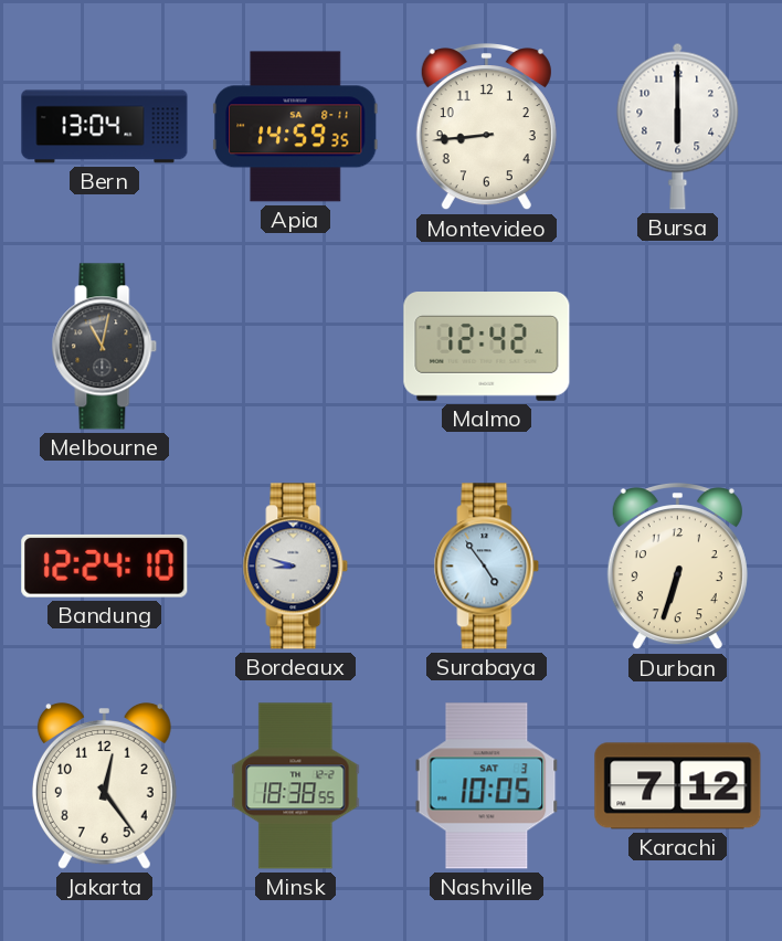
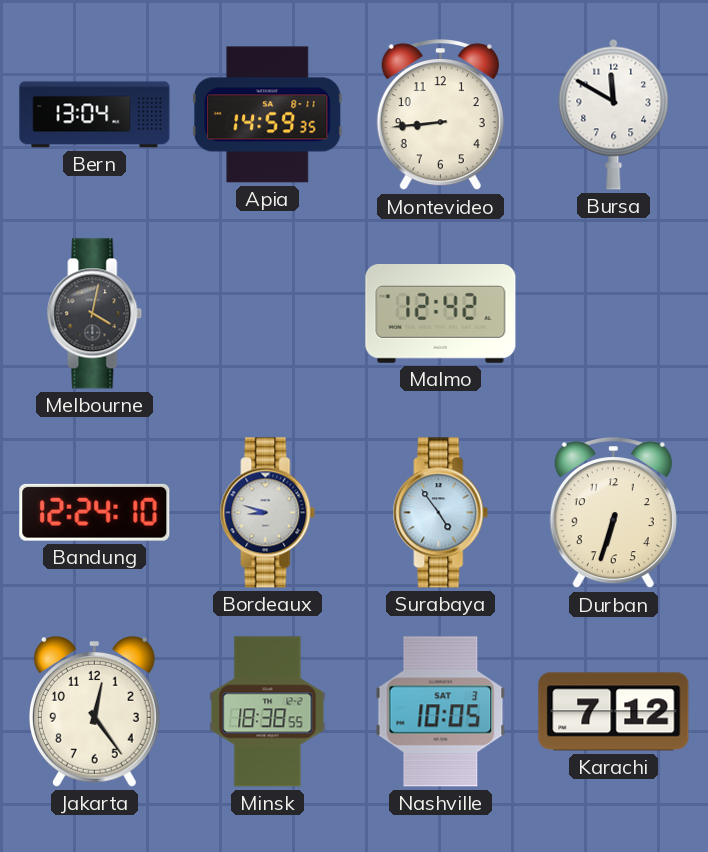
Bursa: 6:00 -> 11:50
Melbourne: 11:02 -> 4:02
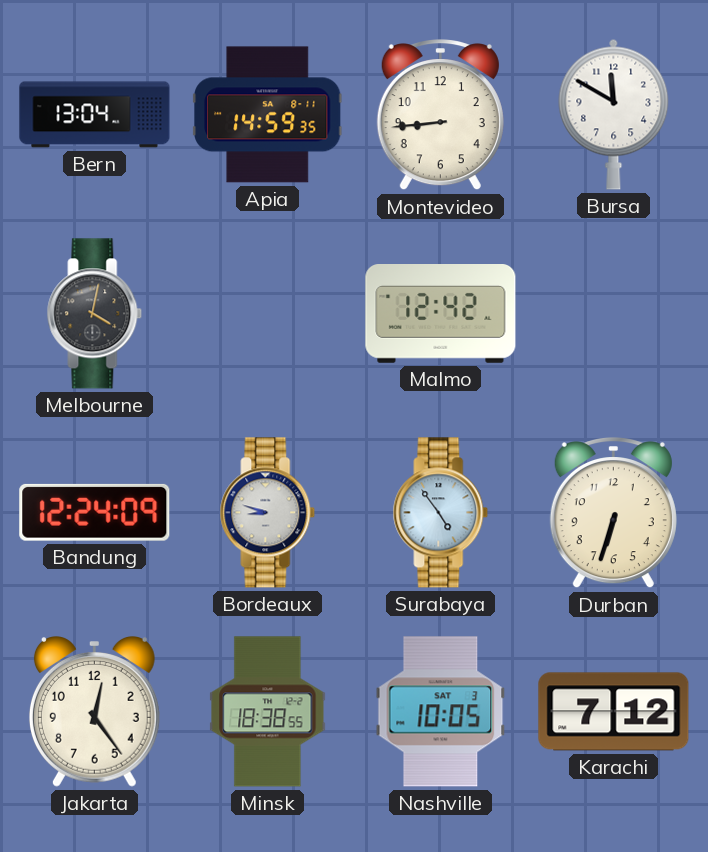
Bandung: 12:24:10 -> 12:24:09
